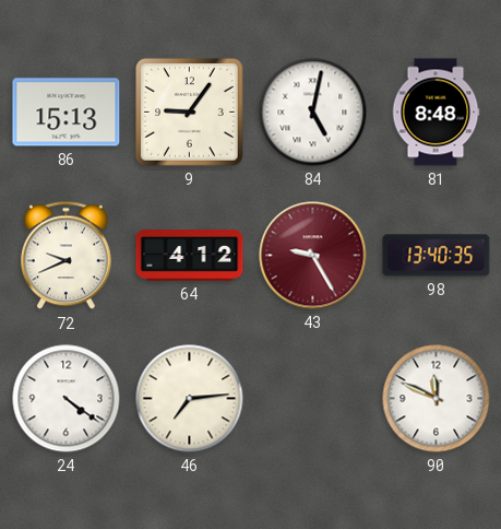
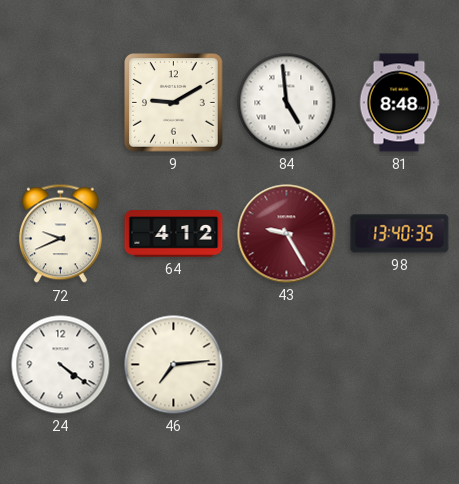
86: 15:13 -> none
9: 9:06 -> 9:10
84: 5:02 -> 4:59
90: 11:49 -> none
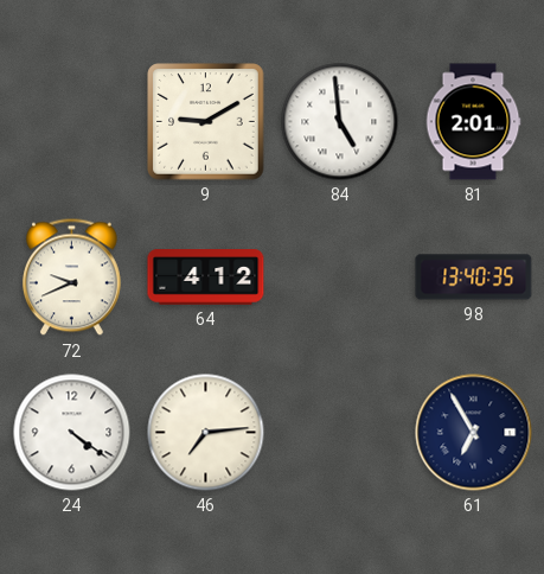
81: 8:48 -> 2:01
43: 9:25 -> none
61: none -> 6:55
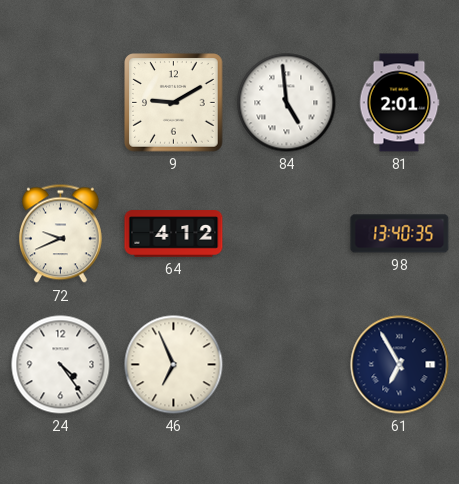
24: 4:21 -> 4:24
46: 7:14 -> 6:56
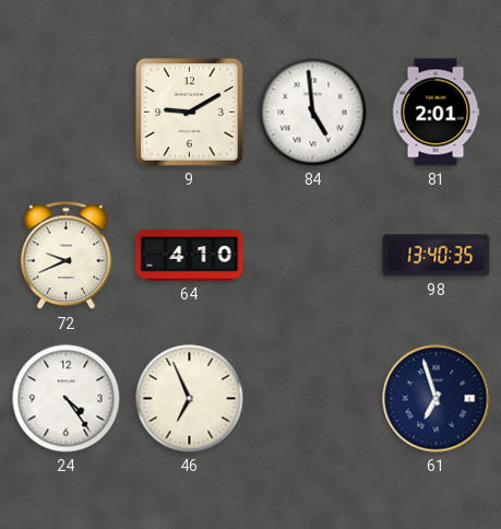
64: 4:12 -> 4:10
61: 6:55 -> 6:57
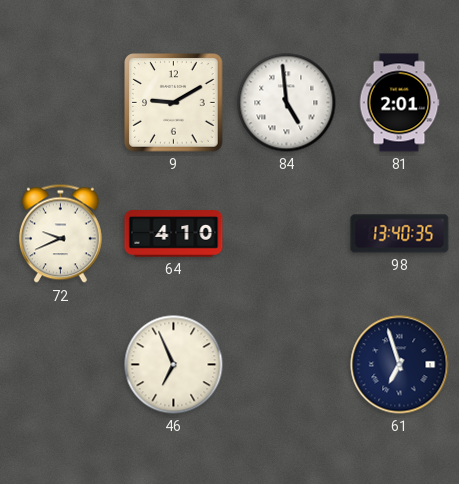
24: 4:24 -> none
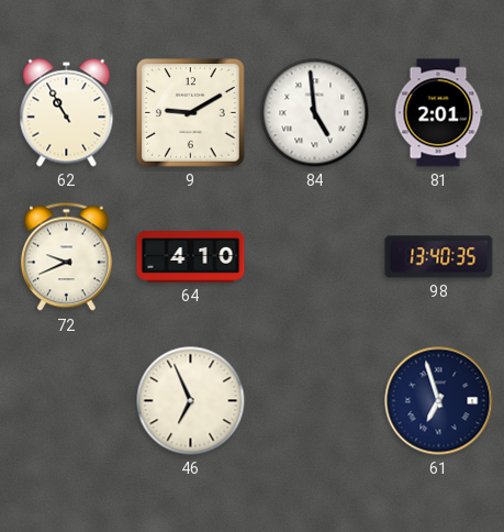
62: none -> 10:55
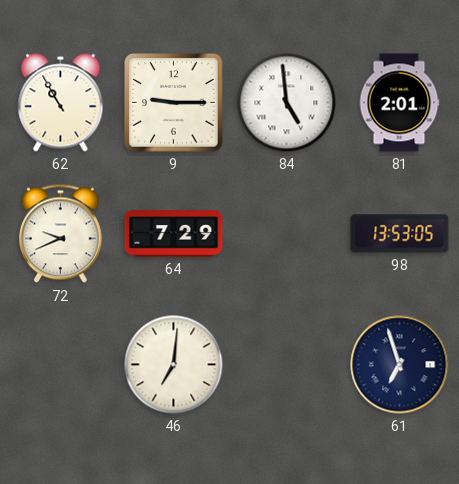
9: 9:10 -> 9:15
64: 4:10 -> 7:29
98: 13:40 -> 13:53
46: 6:56 -> 7:01
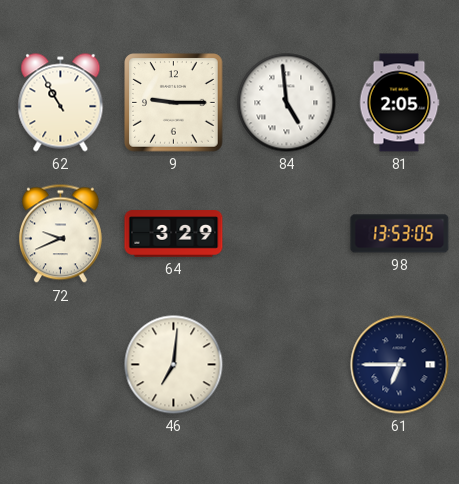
81: 2:01 -> 2:05
64: 7:29 -> 3:29
61: 6:57 -> 6:45
